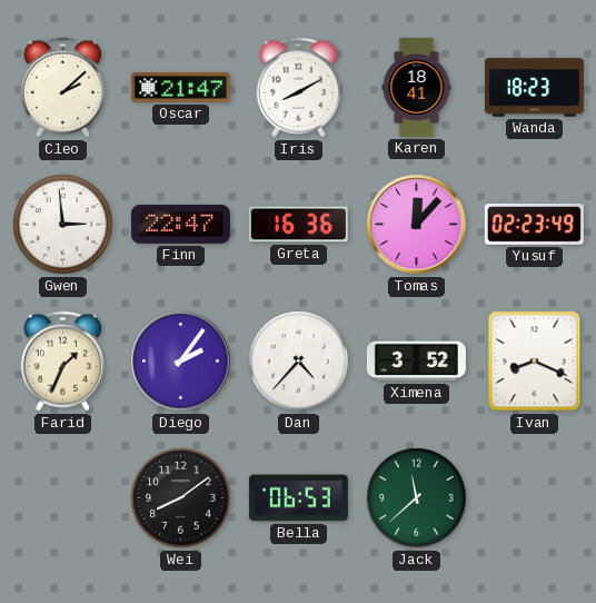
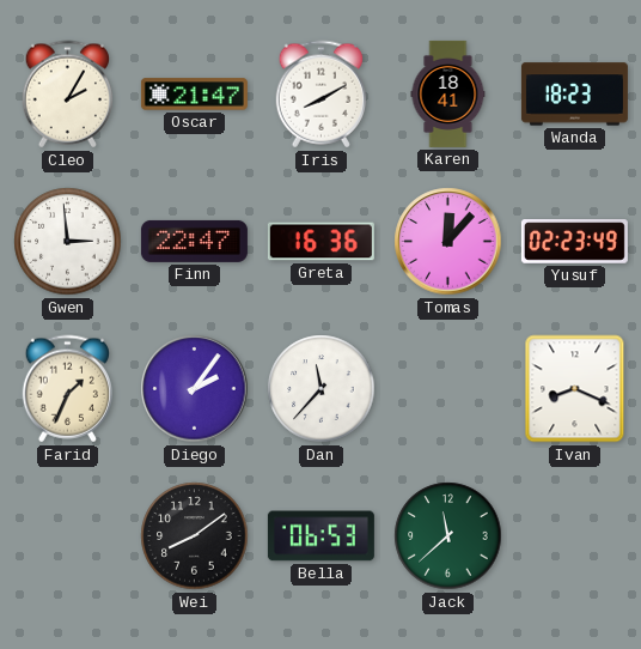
Cleo: 2:08 -> 2:05
Dan: 4:37 -> 11:37
Ximena: 3:52 -> none
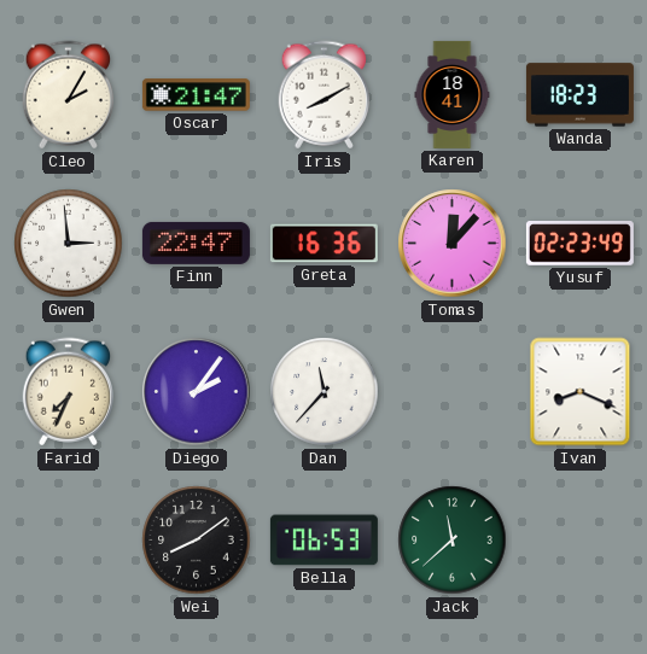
Farid: 1:34 -> 7:34
